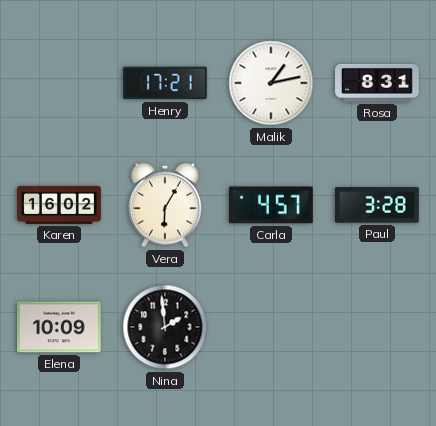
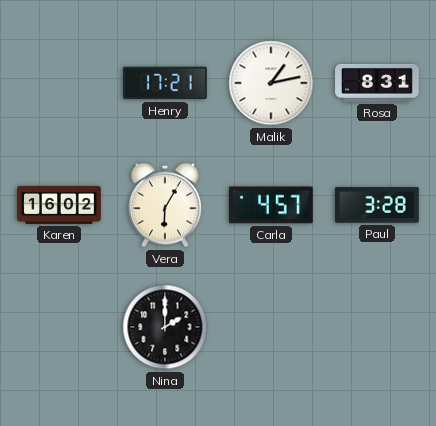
Elena: 10:09 -> none
Nina: 1:59 -> 2:00
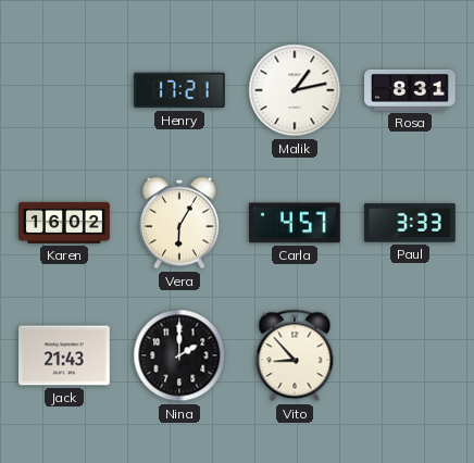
Paul: 3:28 -> 3:33
Jack: none -> 21:43
Vito: none -> 8:53
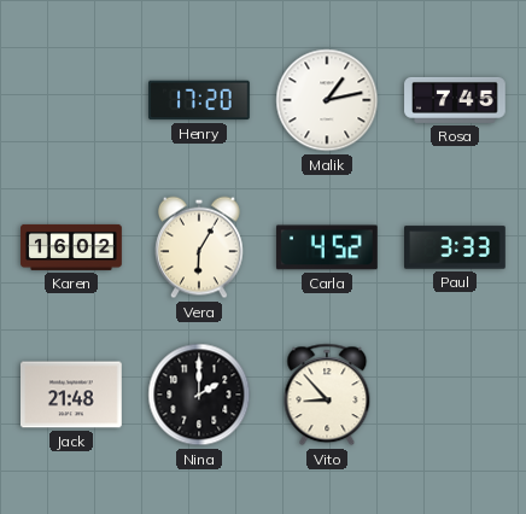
Henry: 17:21 -> 17:20
Rosa: 8:31 -> 7:45
Carla: 4:57 -> 4:52
Jack: 21:43 -> 21:48
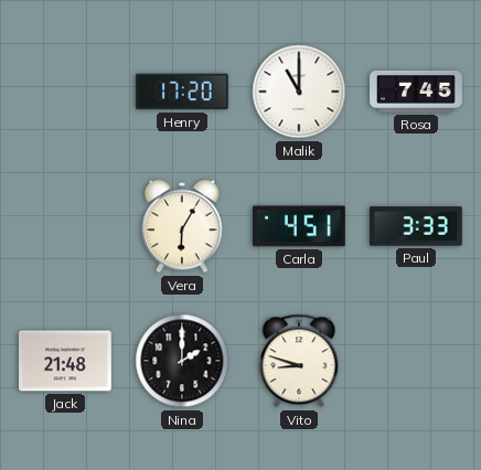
Malik: 1:13 -> 11:00
Karen: 16:02 -> none
Carla: 4:52 -> 4:51
Vito: 8:53 -> 8:48
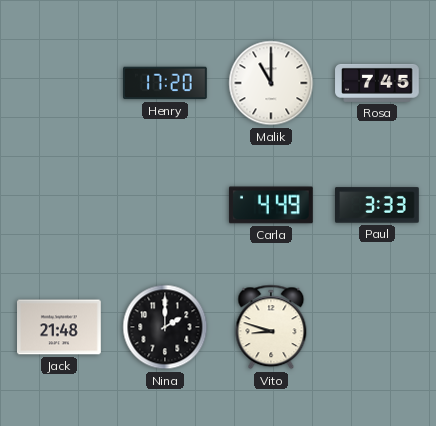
Vera: 6:05 -> none
Carla: 4:51 -> 4:49
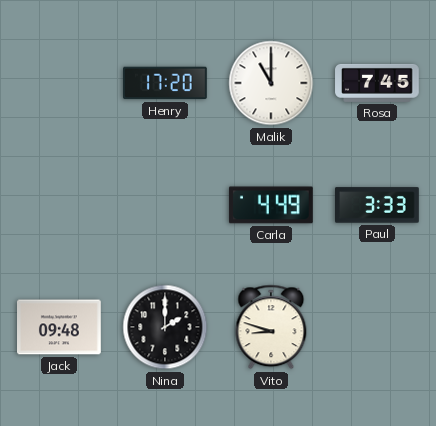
Jack: 21:48 -> 09:48
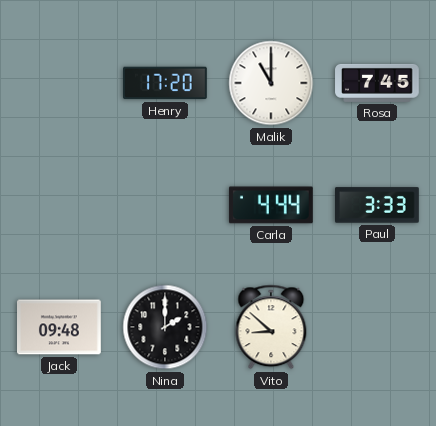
Carla: 4:49 -> 4:44
Vito: 8:48 -> 8:52
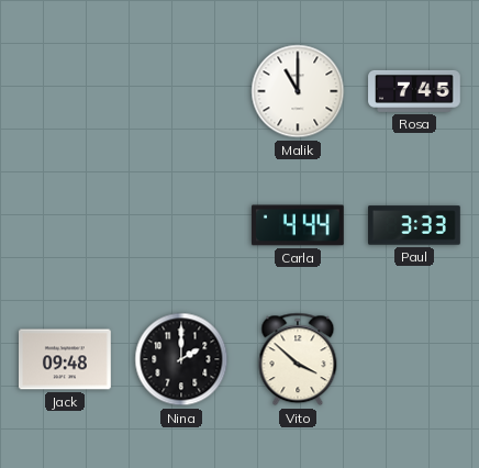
Henry: 17:20 -> none
Vito: 8:52 -> 3:52
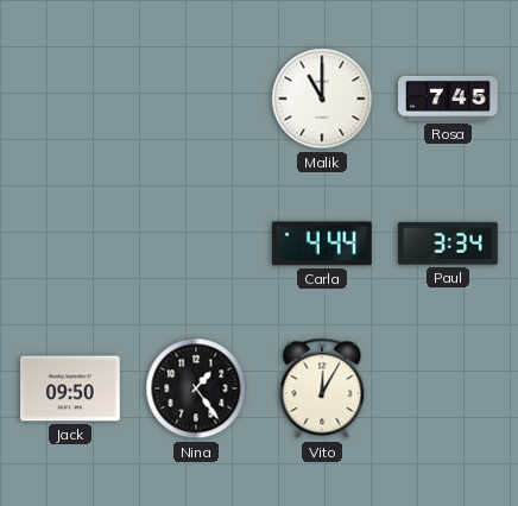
Paul: 3:33 -> 3:34
Jack: 09:48 -> 09:50
Nina: 2:00 -> 1:24
Vito: 3:52 -> 12:05
